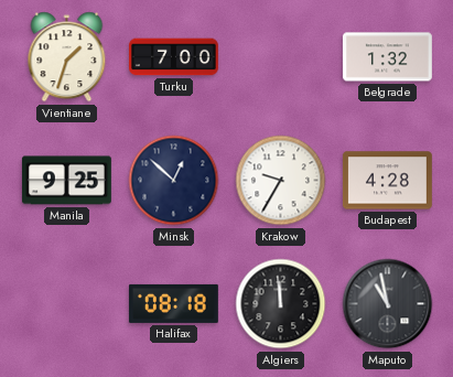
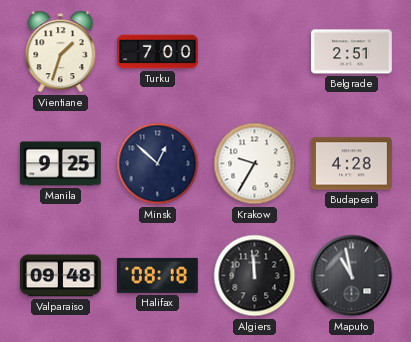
Belgrade: 1:32 -> 2:51
Valparaiso: none -> 09:48
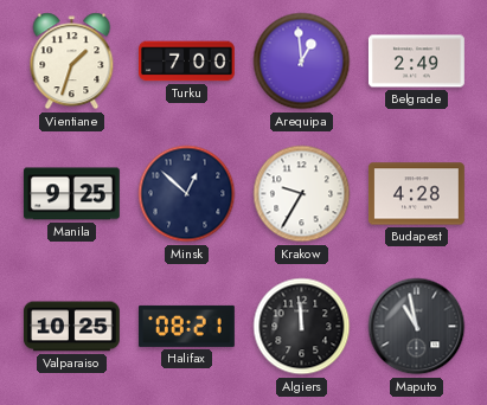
Arequipa: none -> 12:59
Belgrade: 2:51 -> 2:49
Valparaiso: 09:48 -> 10:25
Halifax: 08:18 -> 08:21
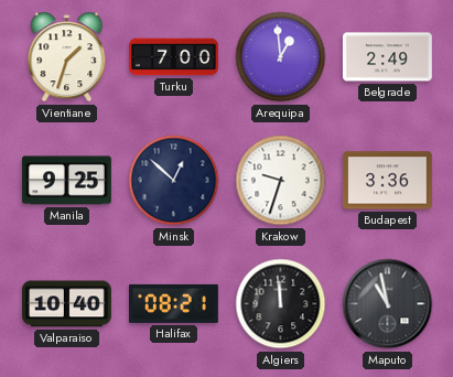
Krakow: 9:35 -> 9:33
Budapest: 4:28 -> 3:36
Valparaiso: 10:25 -> 10:40
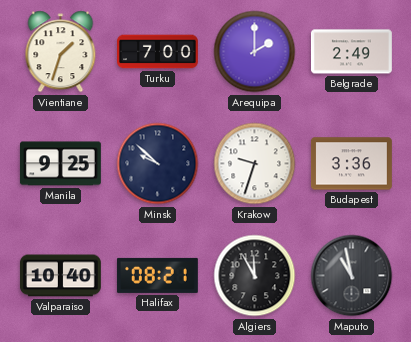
Arequipa: 12:59 -> 2:00
Minsk: 12:52 -> 9:52
Algiers: 11:59 -> 11:55
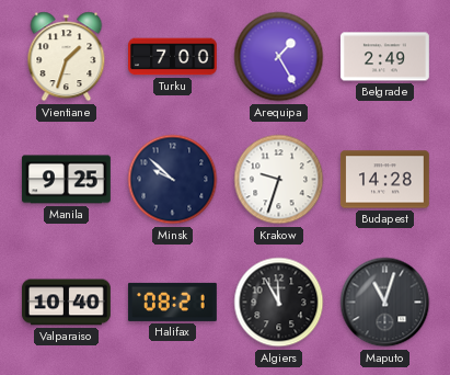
Arequipa: 2:00 -> 1:25
Budapest: 3:36 -> 14:28
Maputo: 10:58 -> 11:03
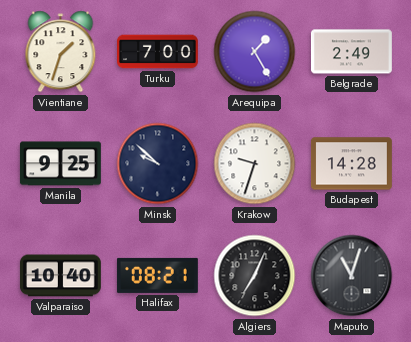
Algiers: 11:55 -> 7:04
